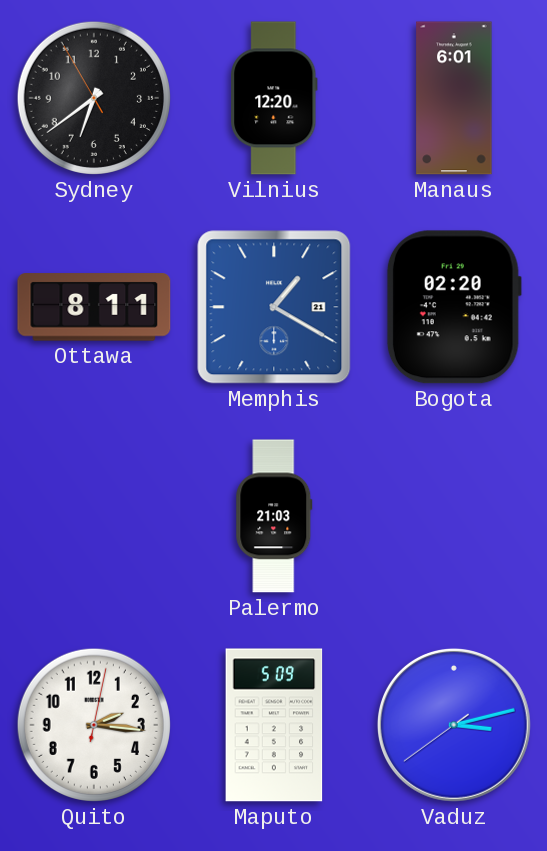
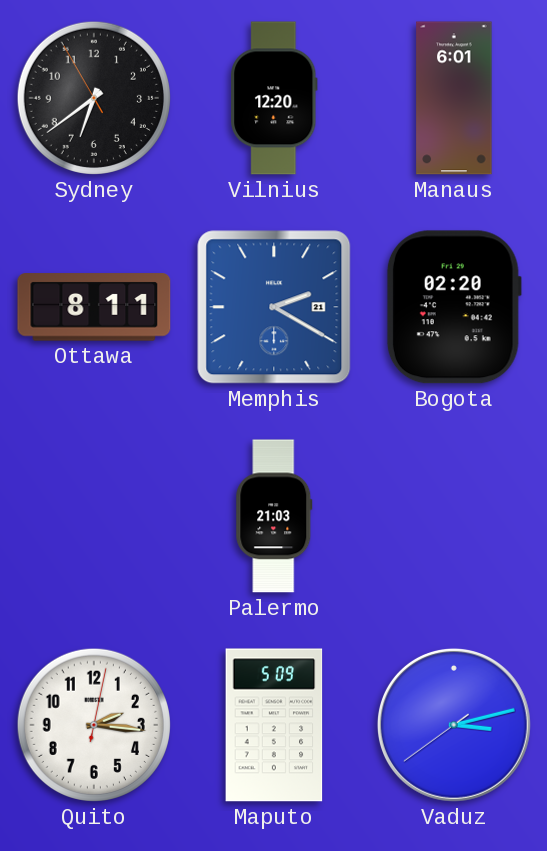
Memphis: 1:20 -> 2:20
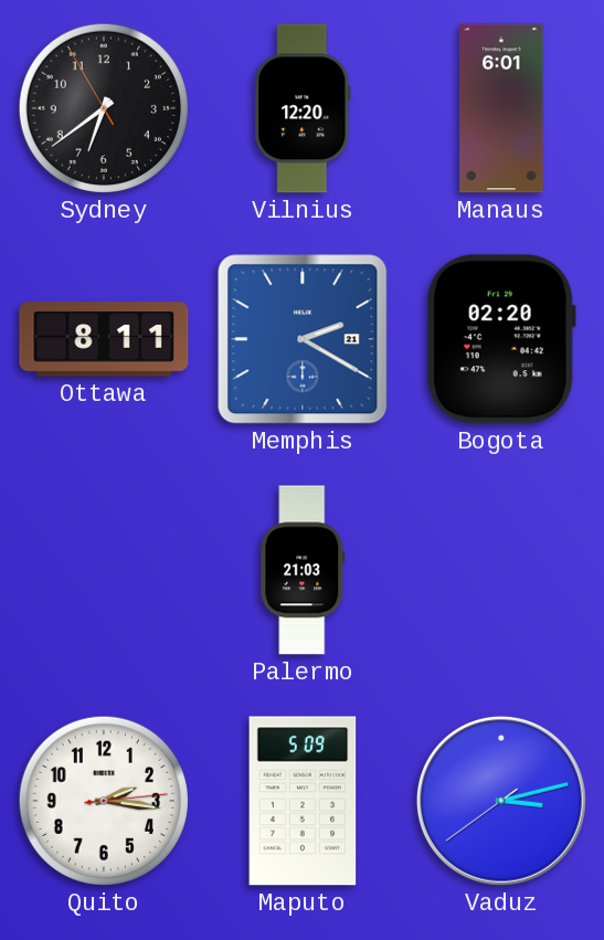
Quito: 2:16:02 -> 2:16:14
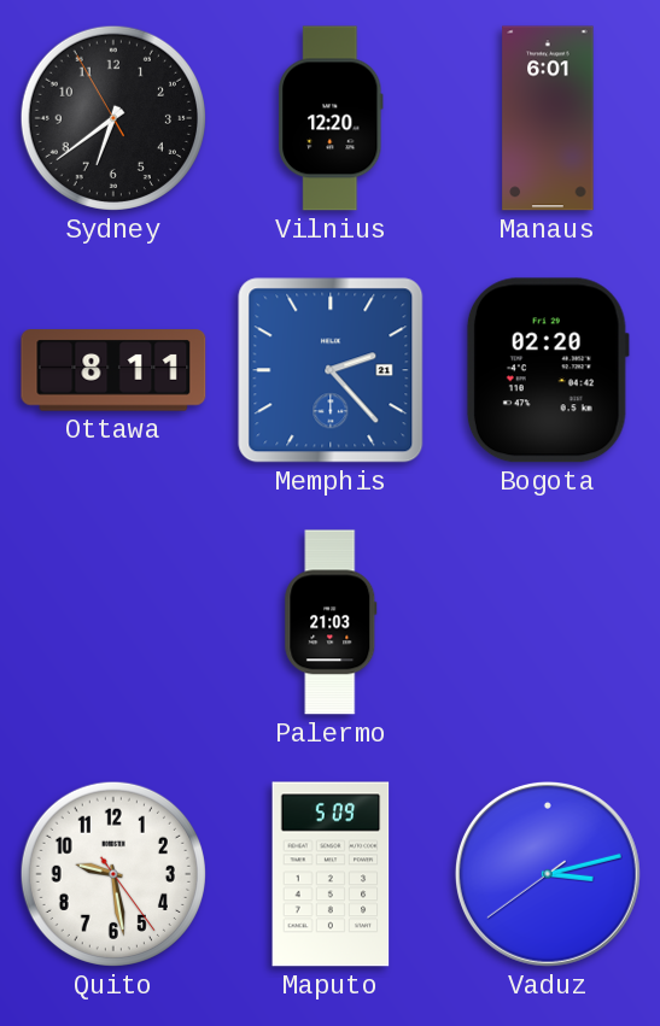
Memphis: 2:20 -> 2:23
Quito: 2:16 -> 9:28
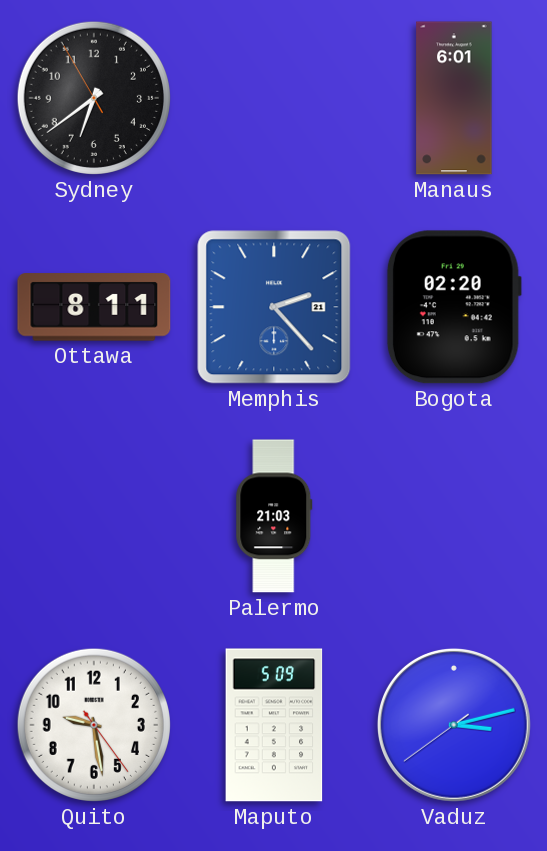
Vilnius: 12:20 -> none
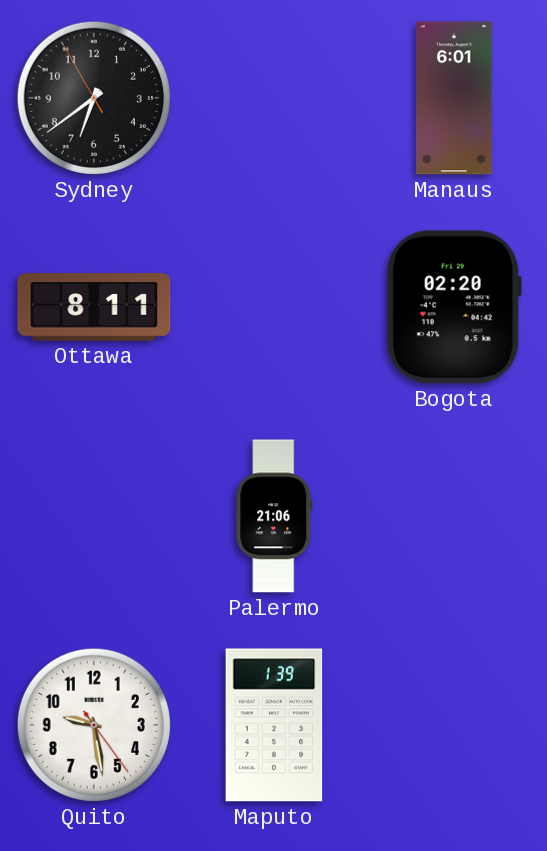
Memphis: 2:23 -> none
Palermo: 21:03 -> 21:06
Maputo: 5:09 -> 1:39
Vaduz: 3:12 -> none
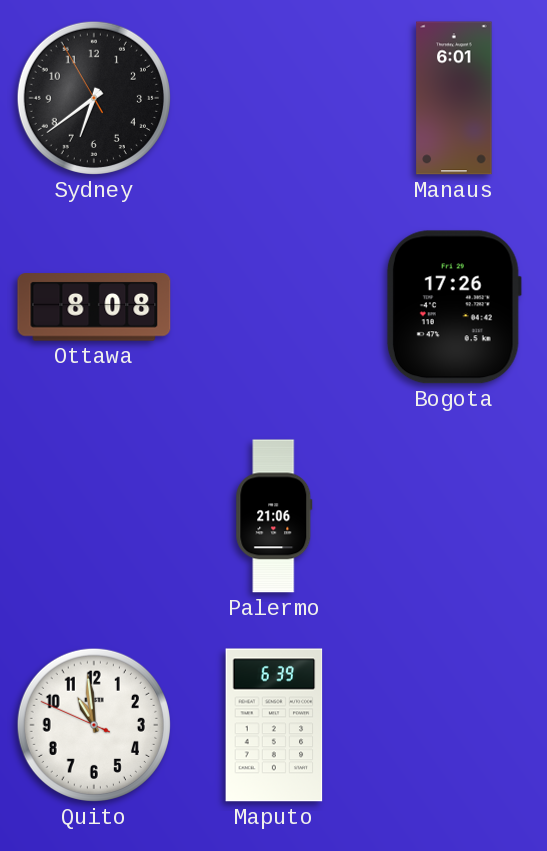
Ottawa: 8:11 -> 8:08
Bogota: 02:20 -> 17:26
Quito: 9:28 -> 10:58
Maputo: 1:39 -> 6:39
